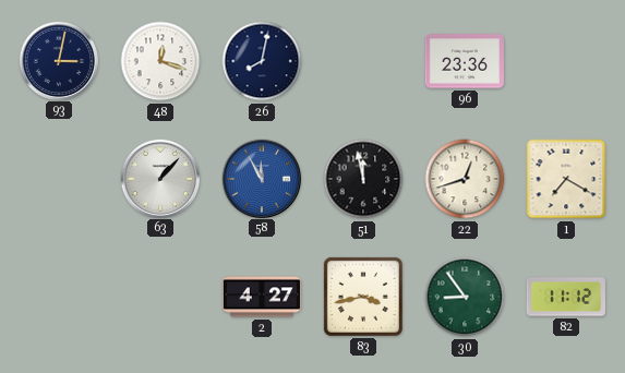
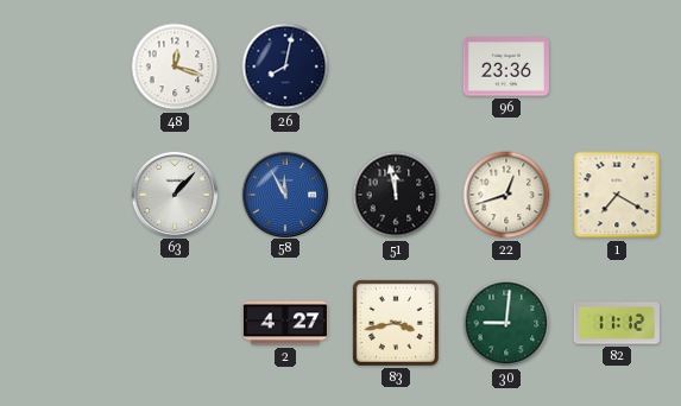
93: 3:02 -> none
30: 8:54 -> 9:01
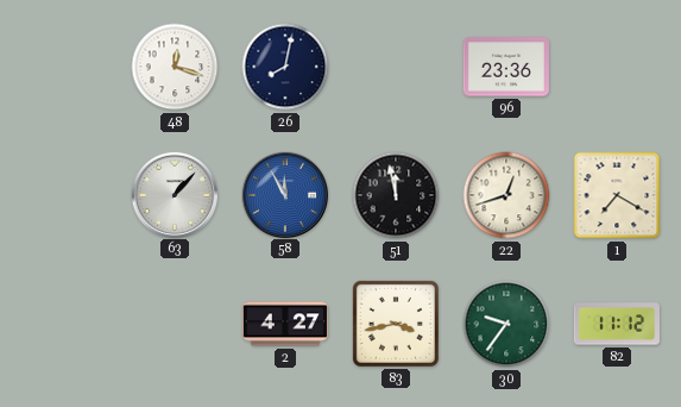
30: 9:01 -> 9:36
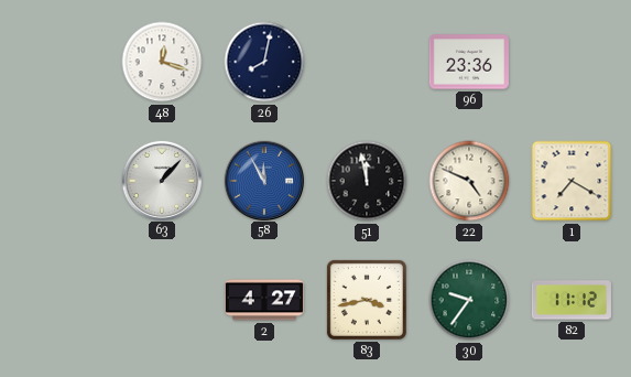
22: 12:42 -> 4:49
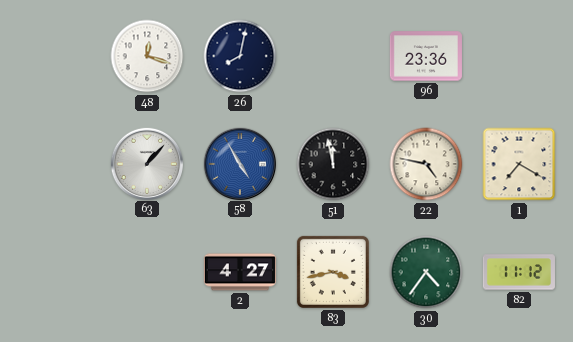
58: 11:55 -> 4:55
22: 4:49 -> 4:47
30: 9:36 -> 4:36
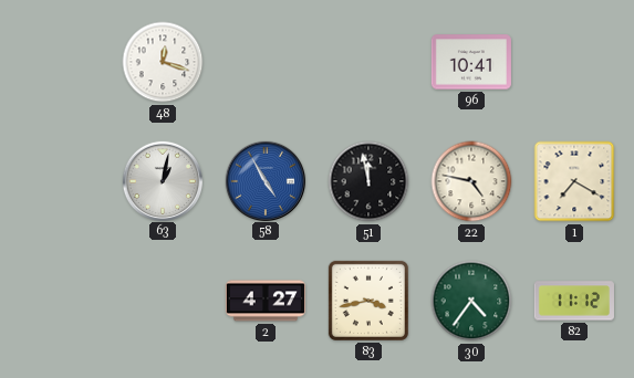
26: 8:02 -> none
96: 23:36 -> 10:41
63: 1:07 -> 1:02
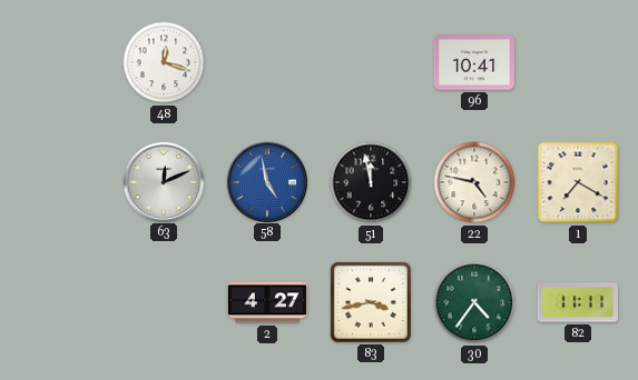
63: 1:02 -> 12:11
58: 4:55 -> 4:58
82: 11:12 -> 11:11
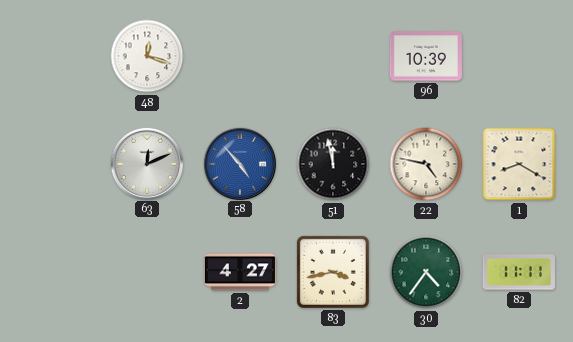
96: 10:41 -> 10:39
58: 4:58 -> 4:53
1: 7:20 -> 8:20
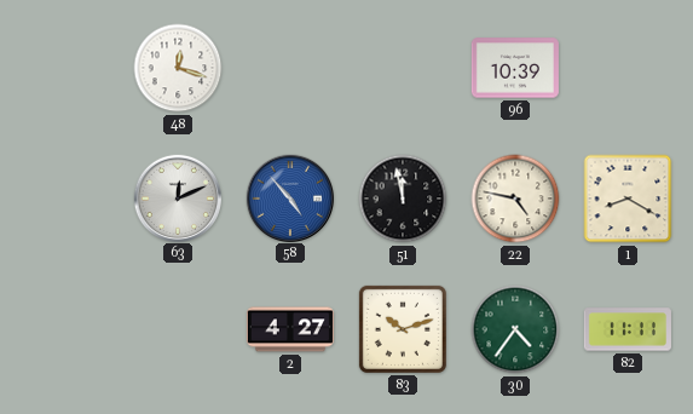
83: 3:43 -> 10:12
